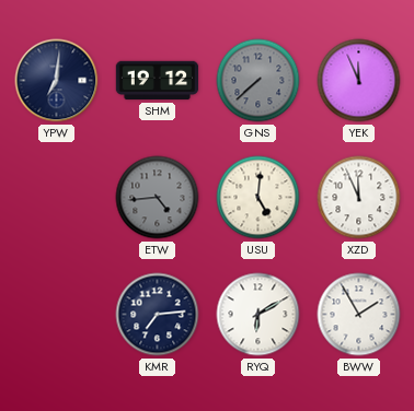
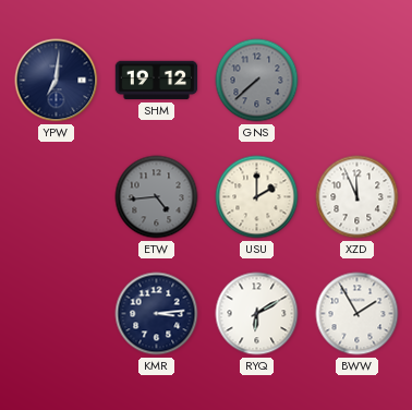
YEK: 11:56 -> none
USU: 5:01 -> 2:00
KMR: 7:14 -> 3:14
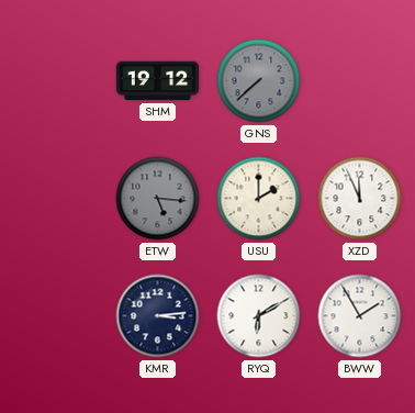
YPW: 7:01 -> none
ETW: 4:44 -> 5:16
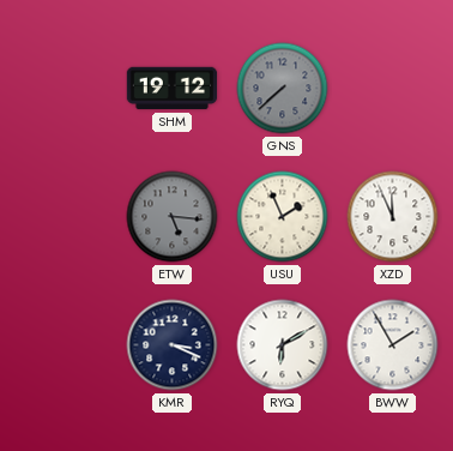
USU: 2:00 -> 1:56
KMR: 3:14 -> 3:19
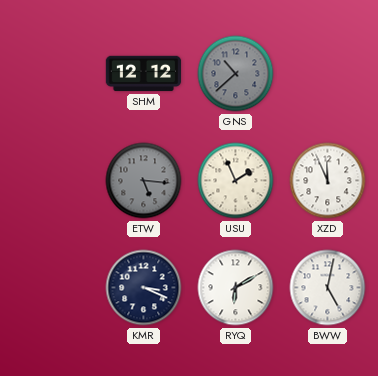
SHM: 19:12 -> 12:12
GNS: 7:38 -> 10:38
BWW: 1:55 -> 5:02
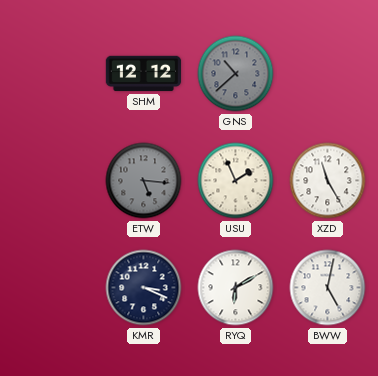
XZD: 11:56 -> 11:25
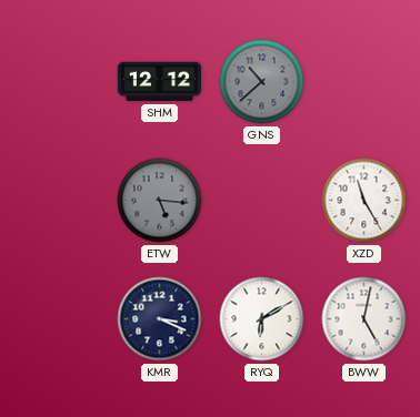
USU: 1:56 -> none
